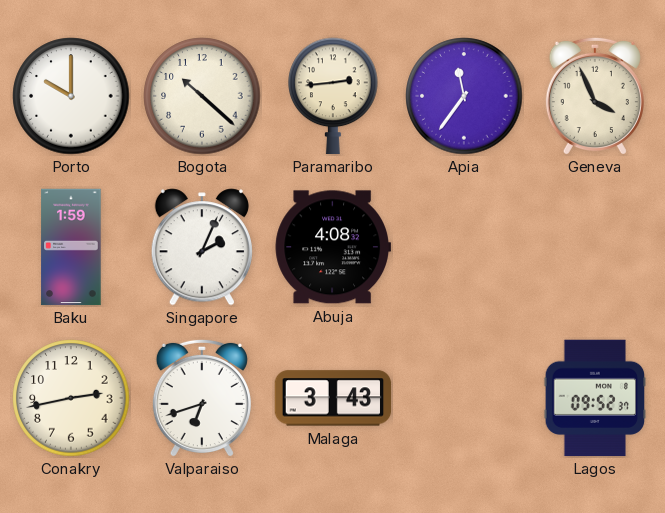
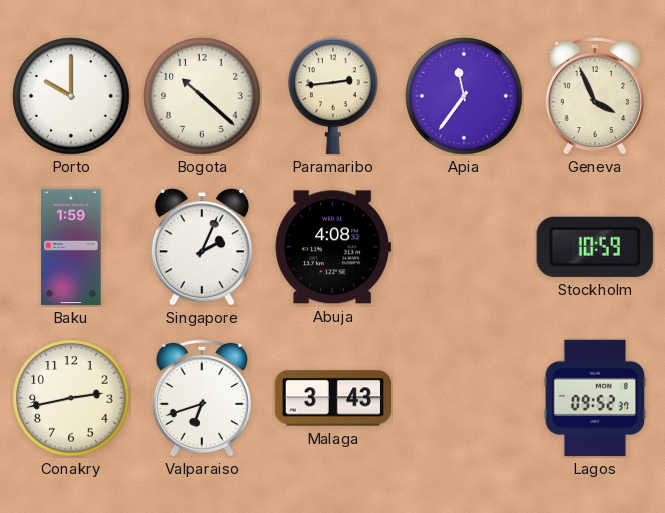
Stockholm: none -> 10:59
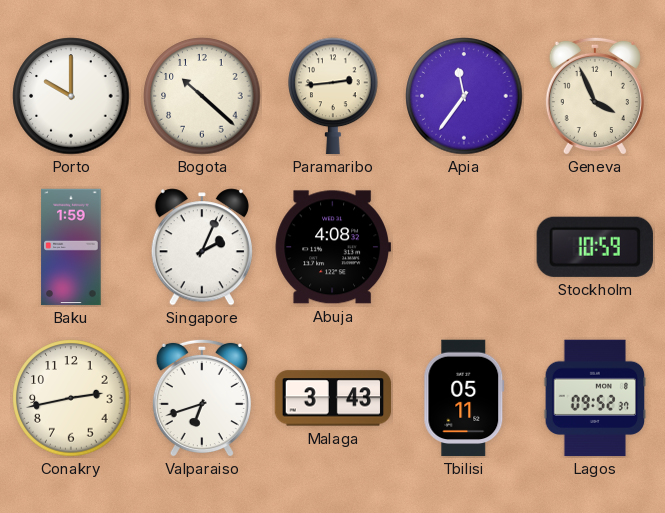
Tbilisi: none -> 05:11
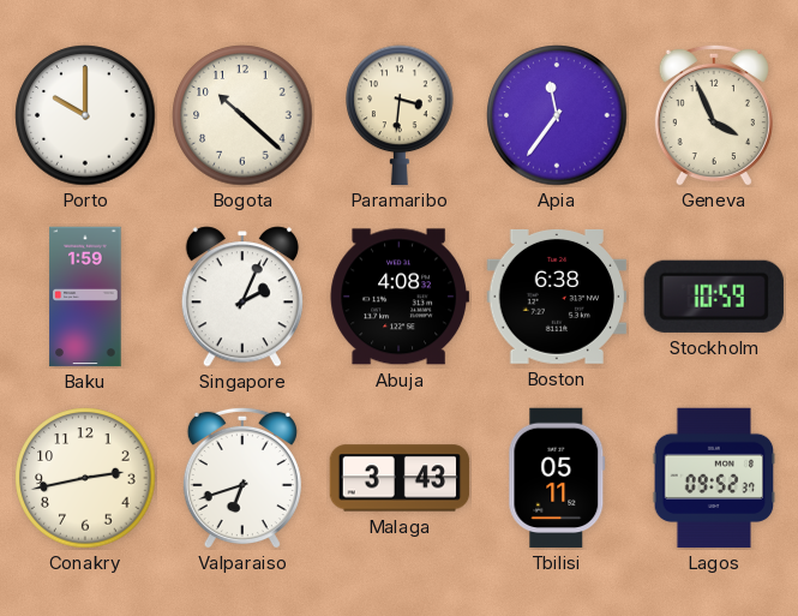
Paramaribo: 2:44 -> 3:31
Boston: none -> 6:38
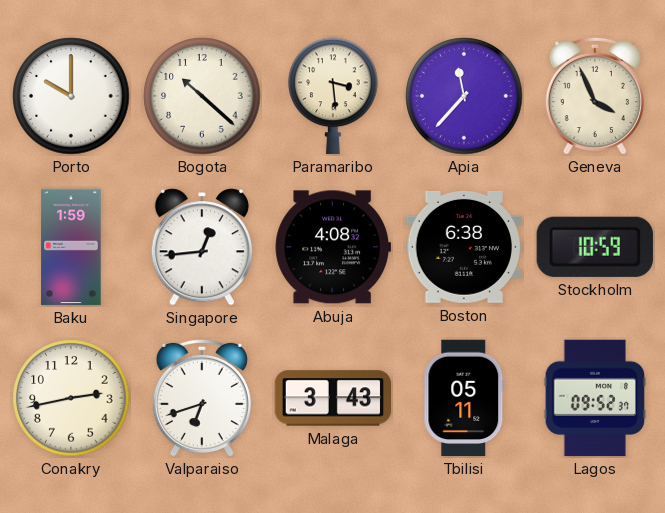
Paramaribo: 3:31 -> 3:29
Apia: 11:36 -> 11:37
Singapore: 2:04 -> 12:44
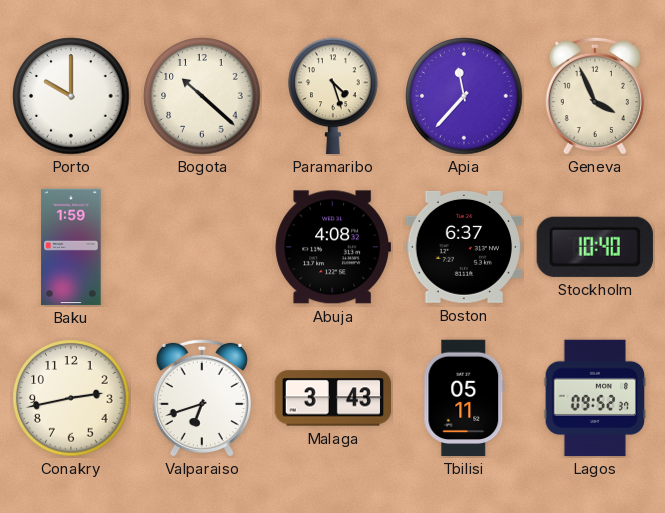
Paramaribo: 3:29 -> 4:27
Singapore: 12:44 -> none
Boston: 6:38 -> 6:37
Stockholm: 10:59 -> 10:40
